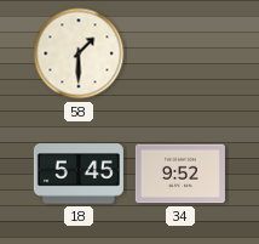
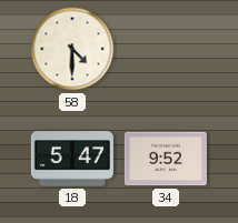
58: 1:30 -> 4:30
18: 5:45 -> 5:47
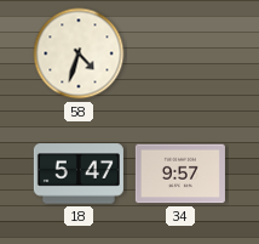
58: 4:30 -> 4:33
34: 9:52 -> 9:57
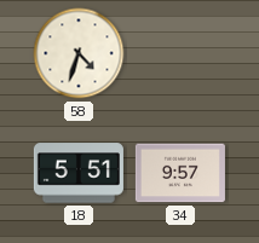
18: 5:47 -> 5:51
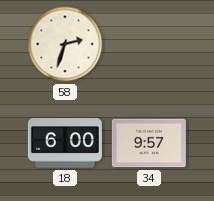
58: 4:33 -> 2:33
18: 5:51 -> 6:00
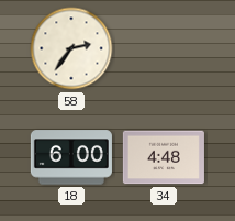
58: 2:33 -> 2:36
34: 9:57 -> 4:48
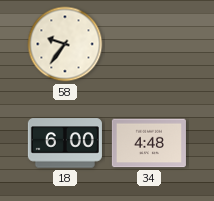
58: 2:36 -> 9:36
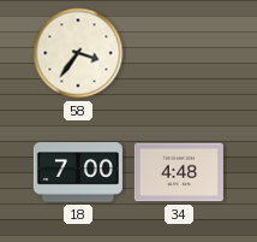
58: 9:36 -> 3:36
18: 6:00 -> 7:00
